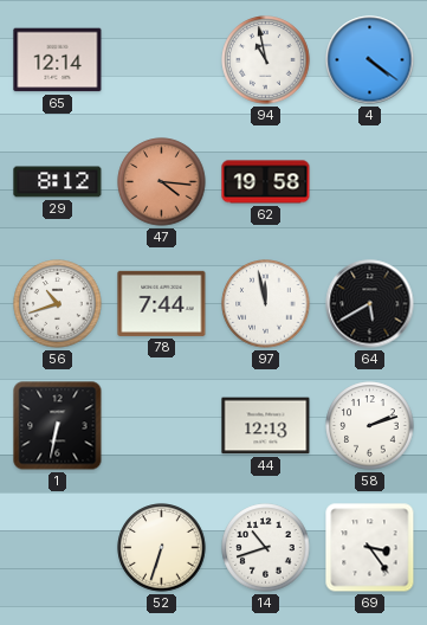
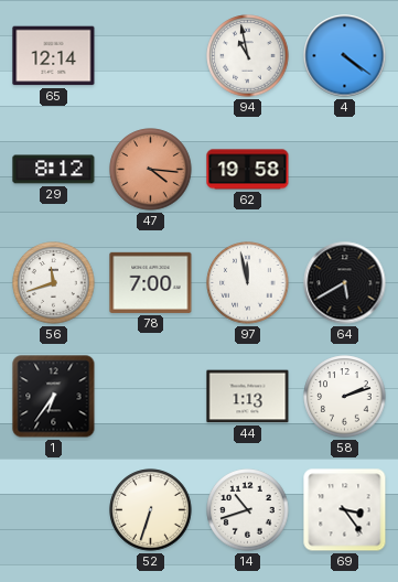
56: 10:42 -> 11:42
78: 7:44 -> 7:00
1: 6:32 -> 6:36
44: 12:13 -> 1:13
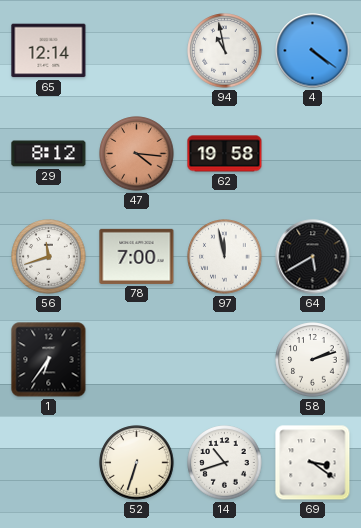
44: 1:13 -> none
69: 3:24 -> 3:21
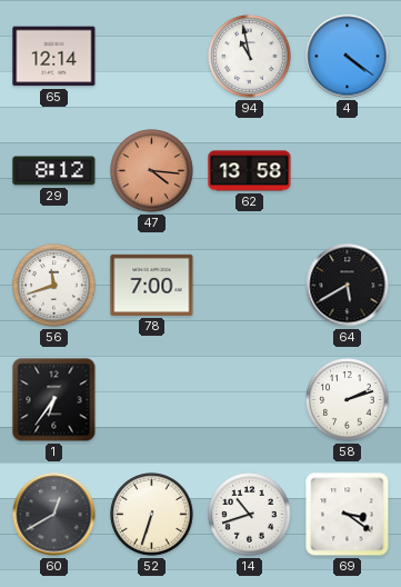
62: 19:58 -> 13:58
97: 11:58 -> none
60: none -> 12:40
